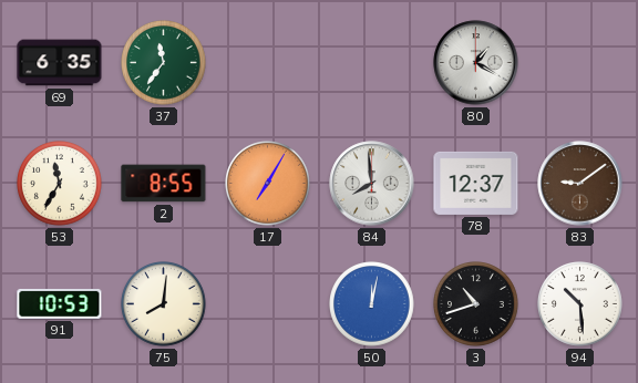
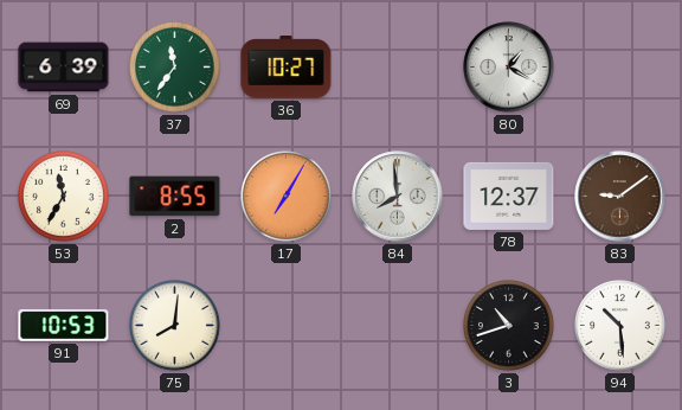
69: 6:35 -> 6:39
36: none -> 10:27
50: 12:02 -> none
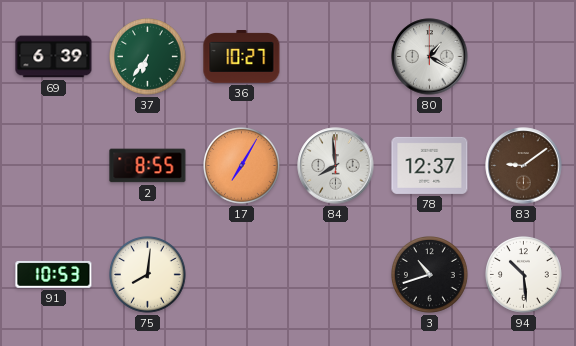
37: 11:36 -> 6:36
53: 11:35 -> none
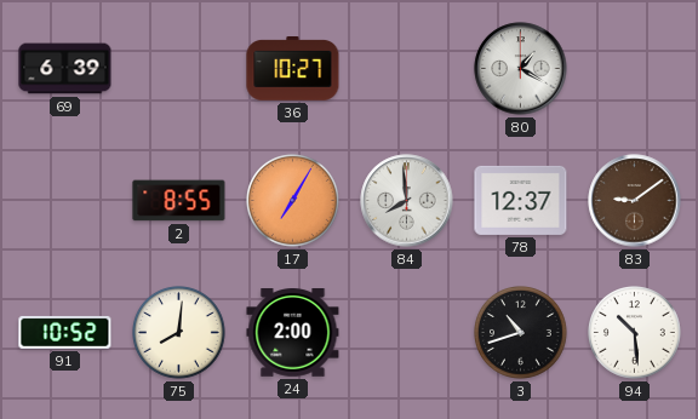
37: 6:36 -> none
91: 10:53 -> 10:52
24: none -> 2:00
